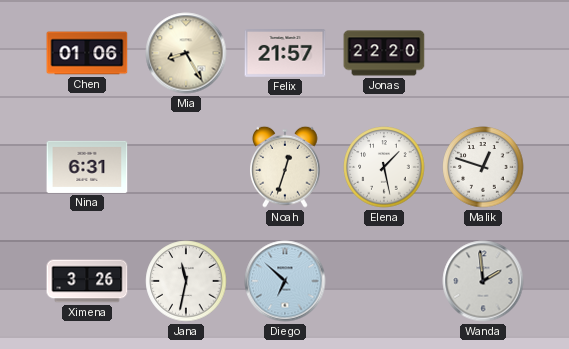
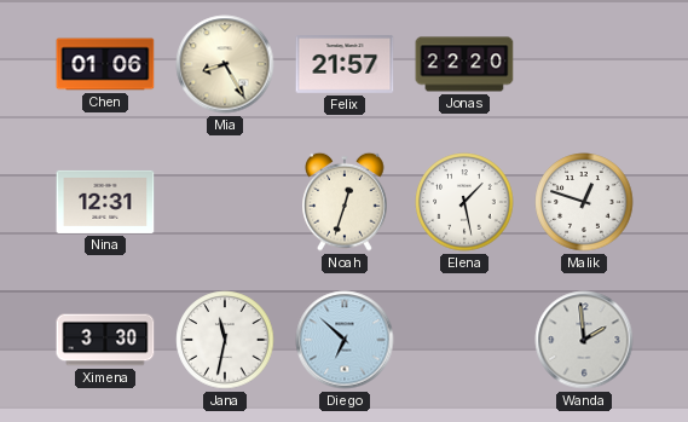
Nina: 6:31 -> 12:31
Ximena: 3:26 -> 3:30
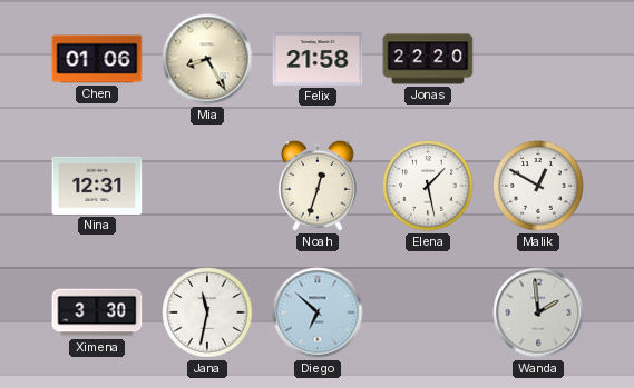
Felix: 21:57 -> 21:58
Malik: 12:48 -> 12:50
